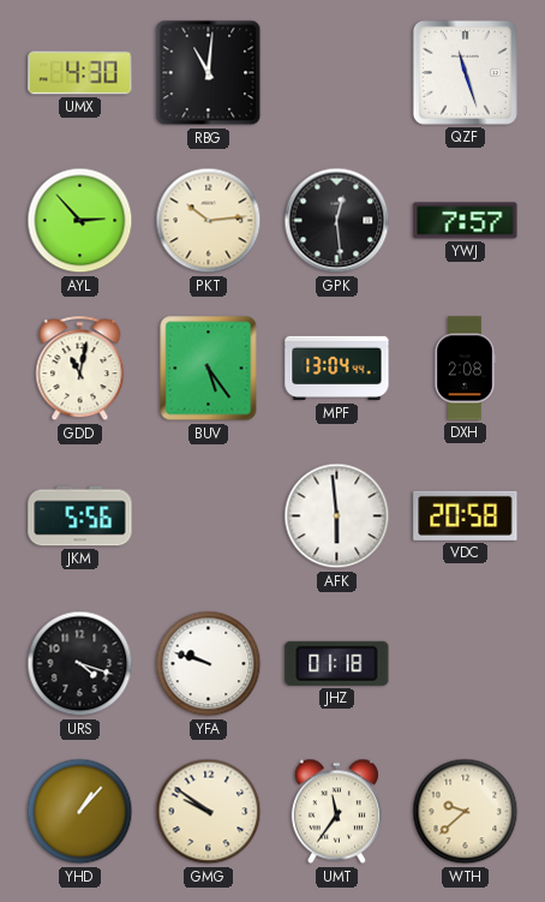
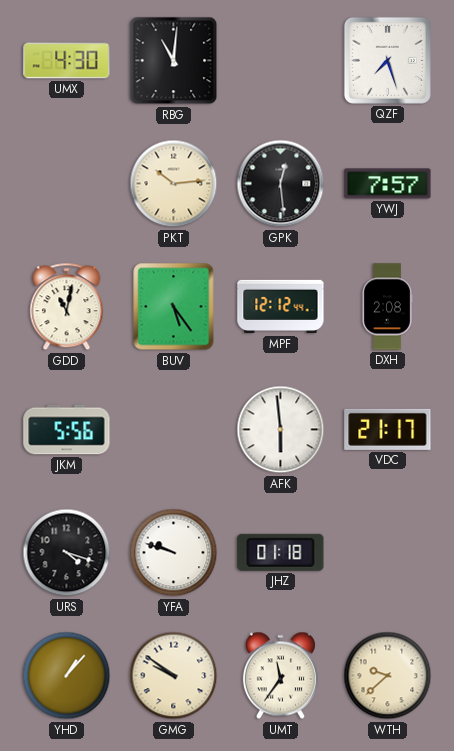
QZF: 11:27 -> 7:27
AYL: 2:53 -> none
MPF: 13:04 -> 12:12
VDC: 20:58 -> 21:17
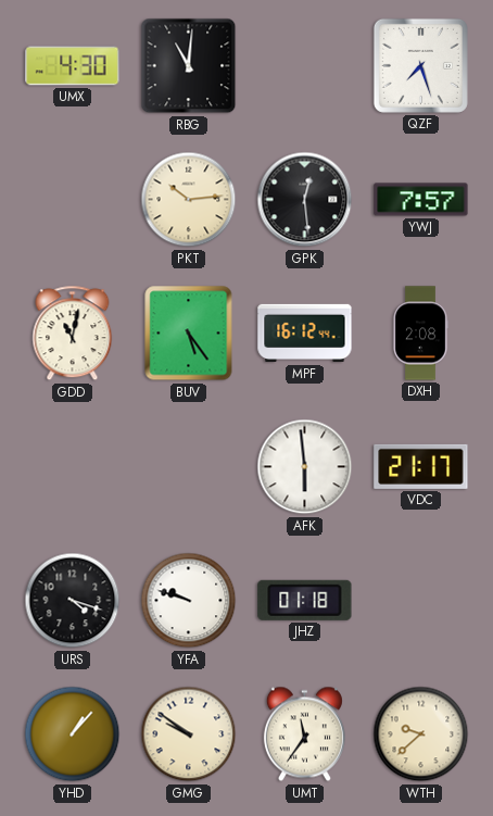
MPF: 12:12 -> 16:12
JKM: 5:56 -> none
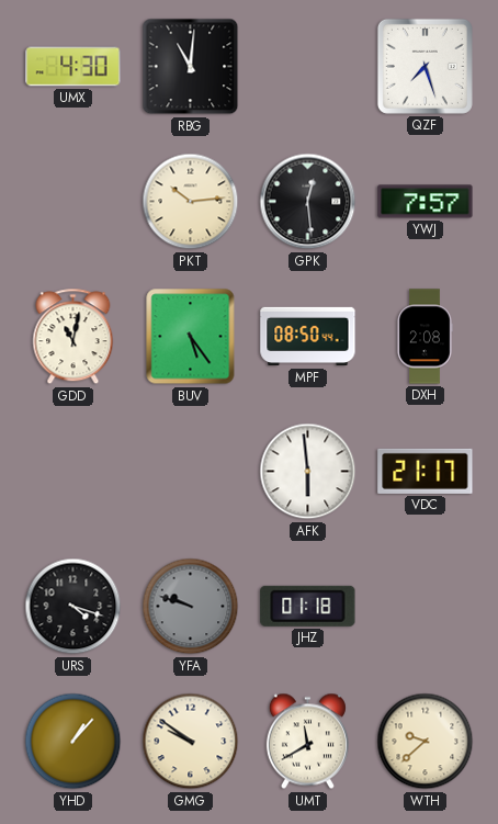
MPF: 16:12 -> 08:50
YFA dial: white -> grey
UMT: 11:36 -> 11:40
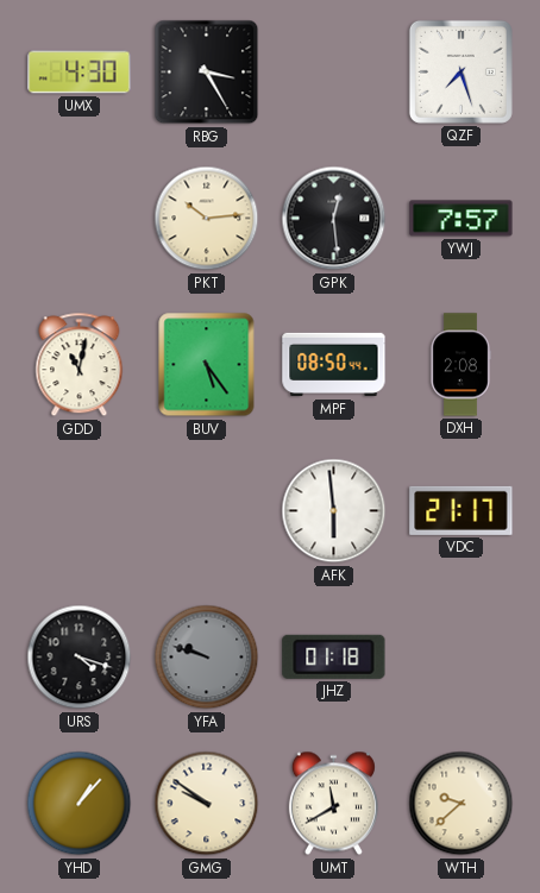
RBG: 11:01 -> 3:25
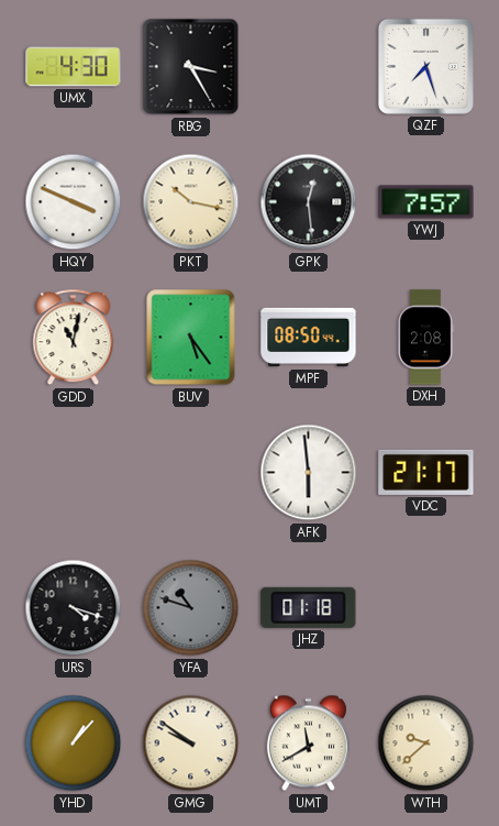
HQY: none -> 3:49
PKT: 10:14 -> 10:17
YFA: 9:48 -> 10:48
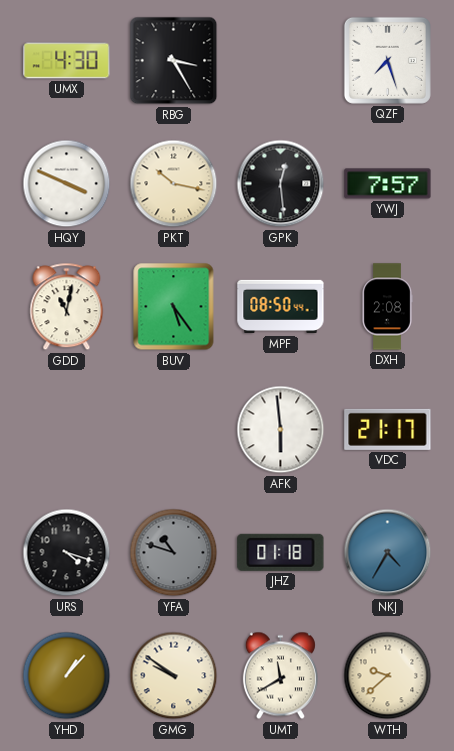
NKJ: none -> 4:35
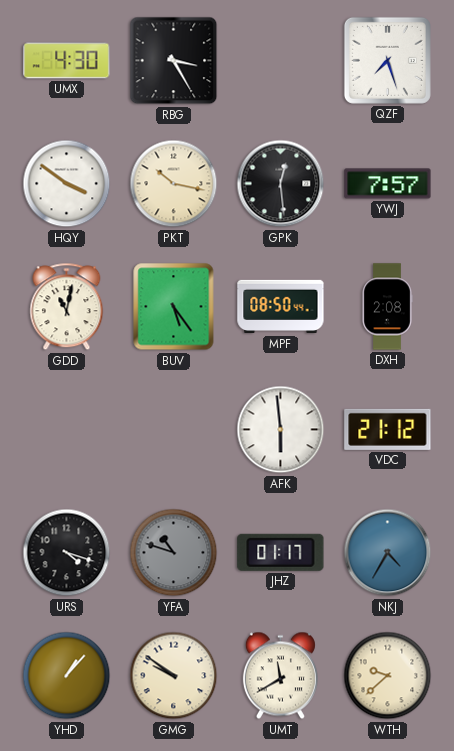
HQY: 3:49 -> 3:51
VDC: 21:17 -> 21:12
JHZ: 01:18 -> 01:17
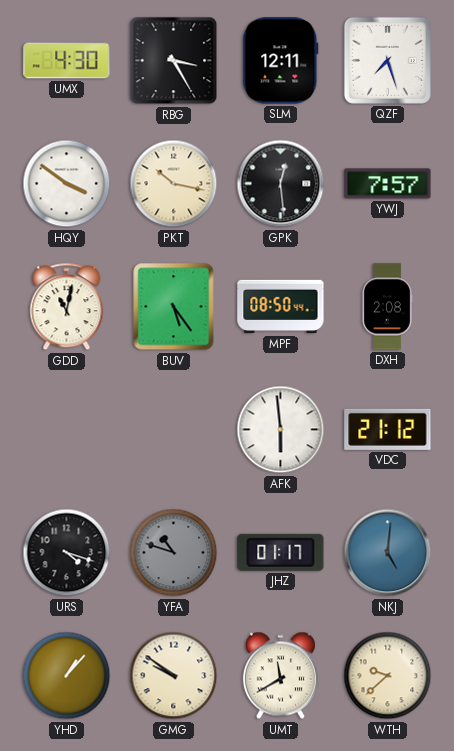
SLM: none -> 12:11
NKJ: 4:35 -> 5:01
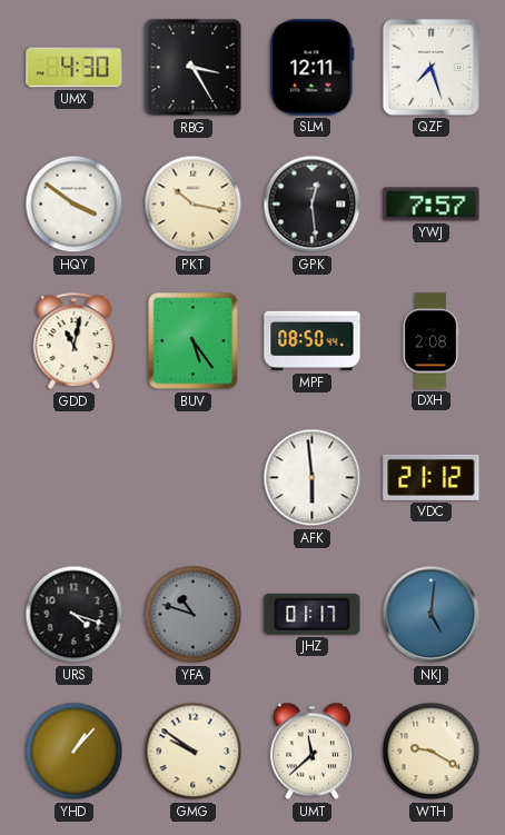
UMT: 11:40 -> 11:38
WTH: 9:38 -> 9:20
